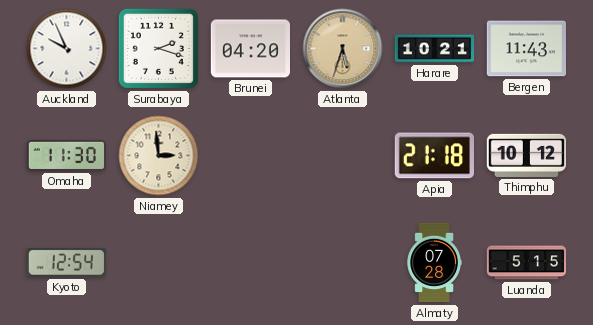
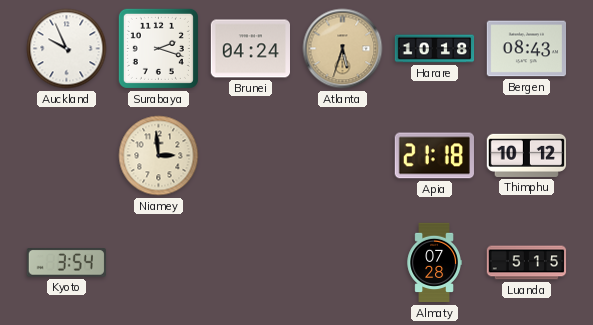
Brunei: 04:20 -> 04:24
Harare: 10:21 -> 10:18
Bergen: 11:43 -> 08:43
Omaha: 11:30 -> none
Kyoto: 12:54 -> 3:54
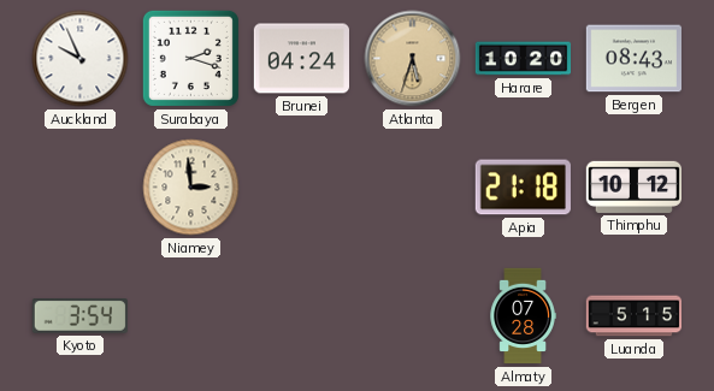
Harare: 10:18 -> 10:20
